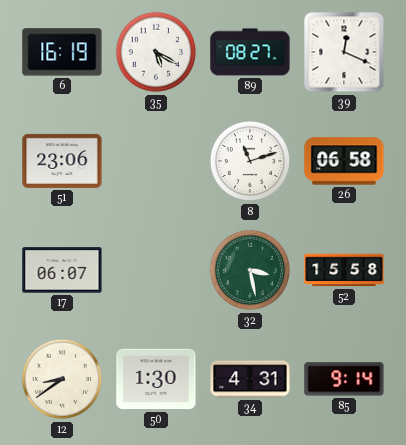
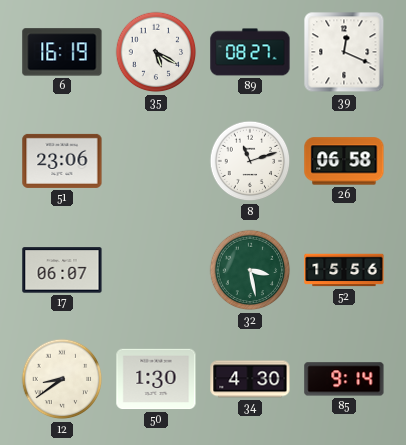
52: 15:58 -> 15:56
34: 4:31 -> 4:30
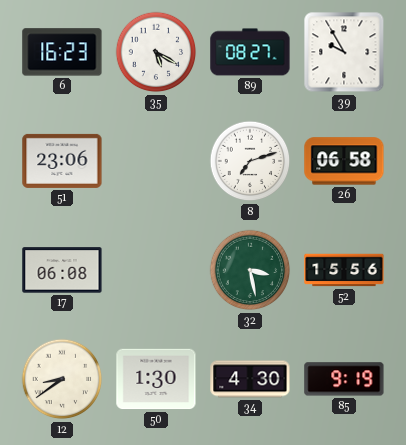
6: 16:19 -> 16:23
39: 12:19 -> 9:55
8: 11:12 -> 7:12
17: 06:07 -> 06:08
85: 9:14 -> 9:19
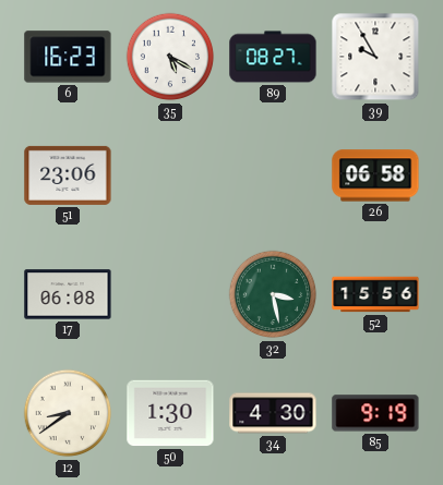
8: 7:12 -> none
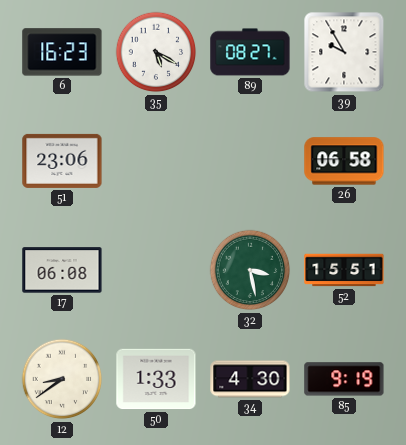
52: 15:56 -> 15:51
50: 1:30 -> 1:33
